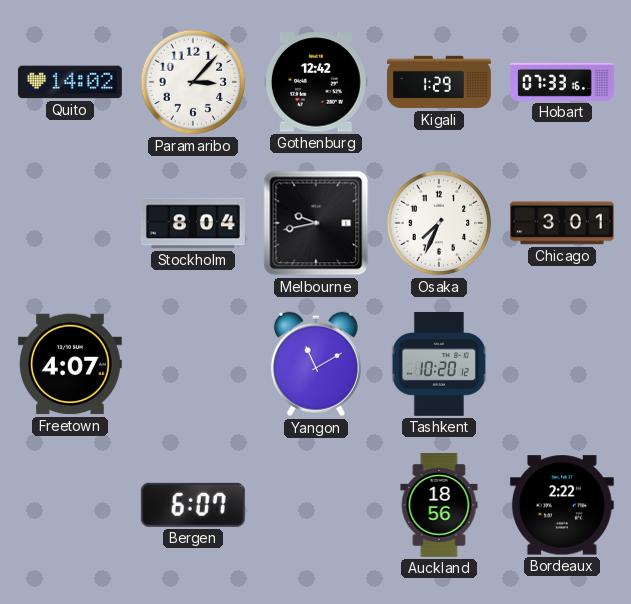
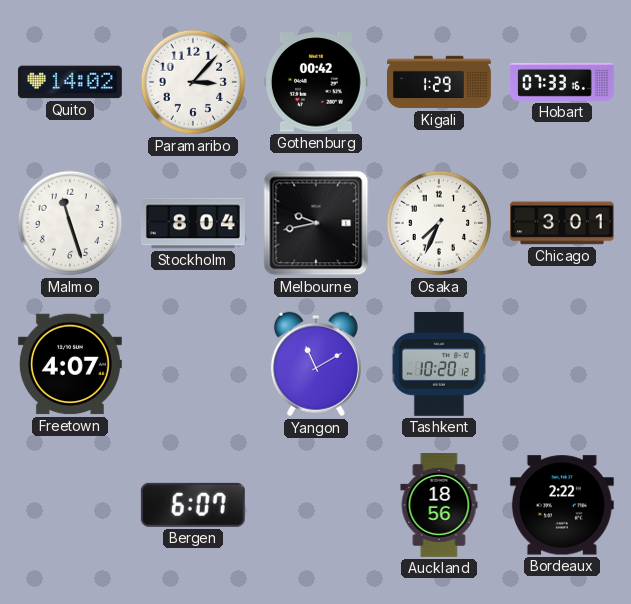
Gothenburg: 12:42 -> 00:42
Malmo: none -> 11:27
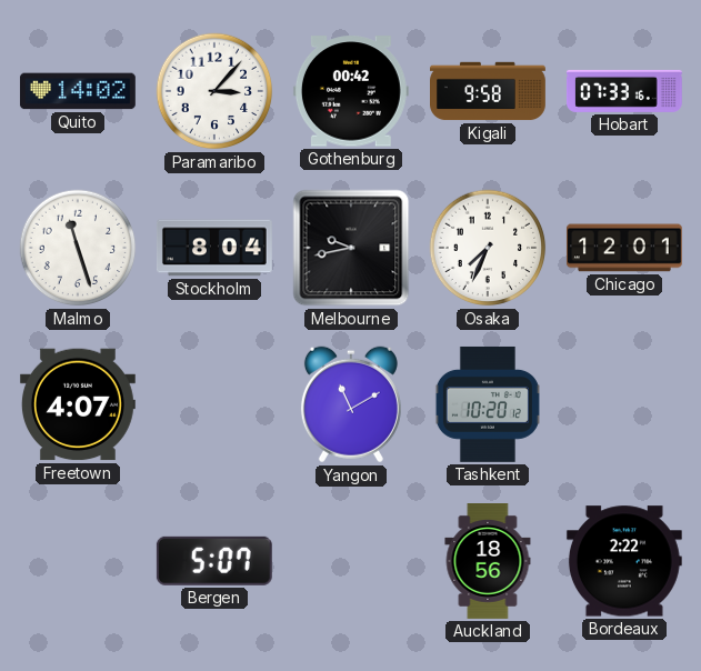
Kigali: 1:29 -> 9:58
Chicago: 3:01 -> 12:01
Bergen: 6:07 -> 5:07
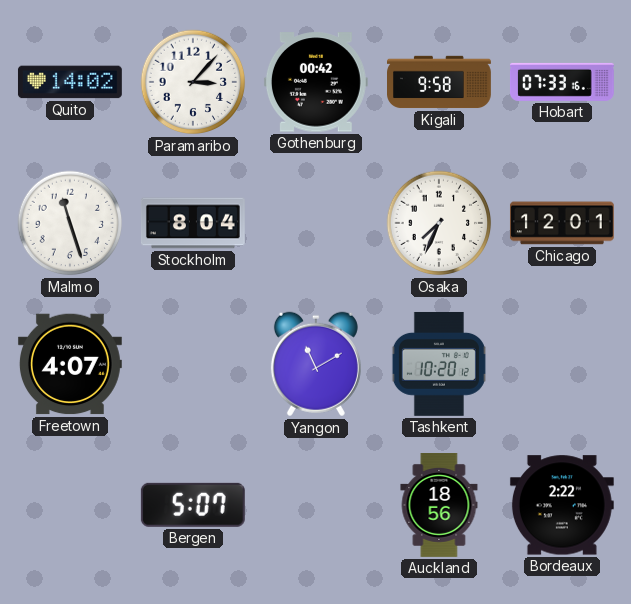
Melbourne: 9:43 -> none
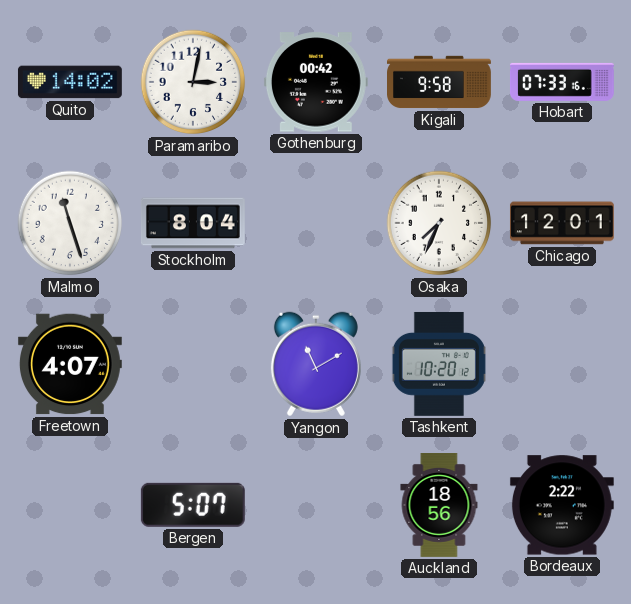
Paramaribo: 3:07 -> 3:02
